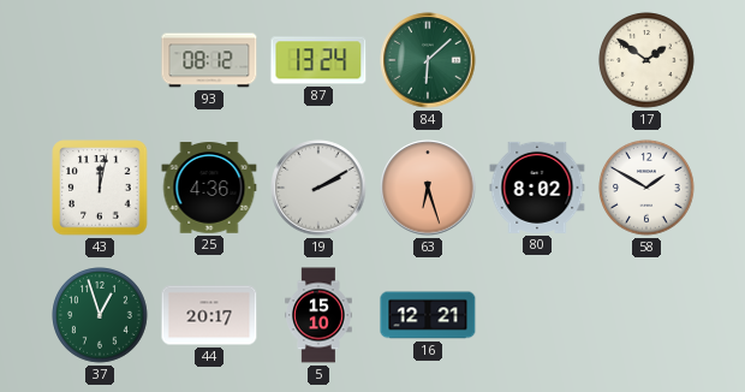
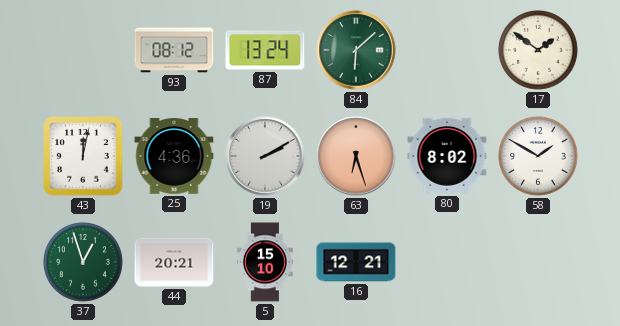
44: 20:17 -> 20:21
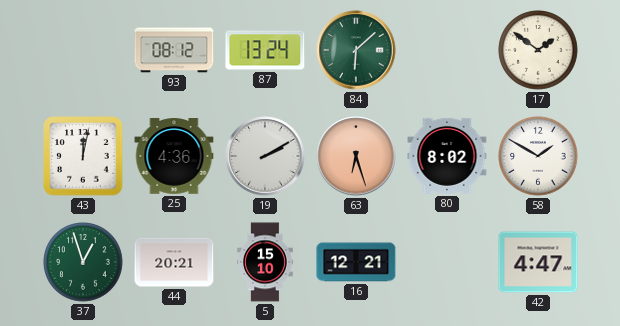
42: none -> 4:47
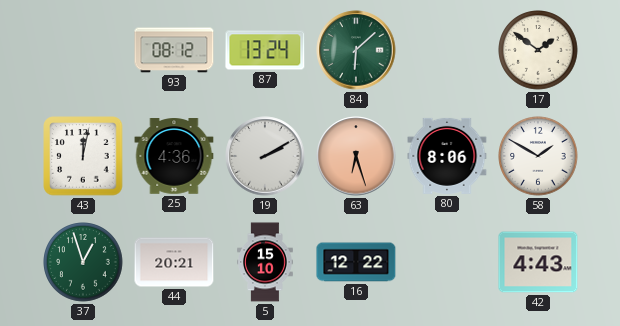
80: 8:02 -> 8:06
16: 12:21 -> 12:22
42: 4:47 -> 4:43
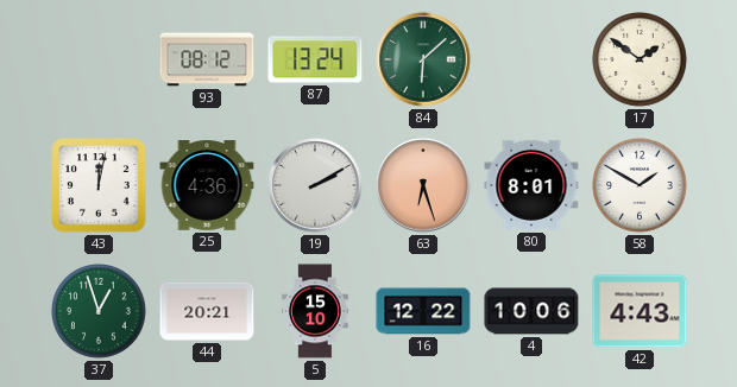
80: 8:06 -> 8:01
4: none -> 10:06
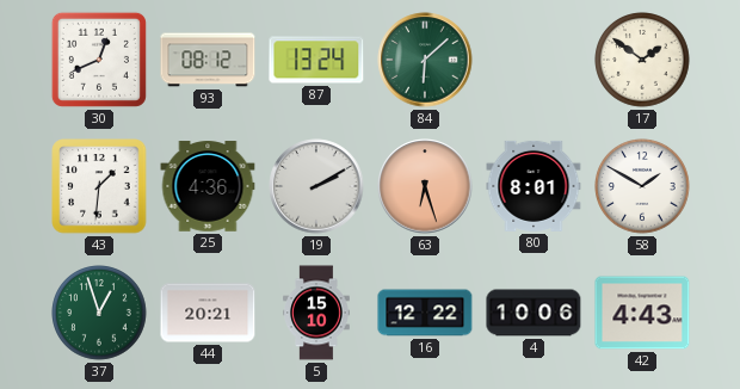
30: none -> 12:41
43: 12:02 -> 1:31
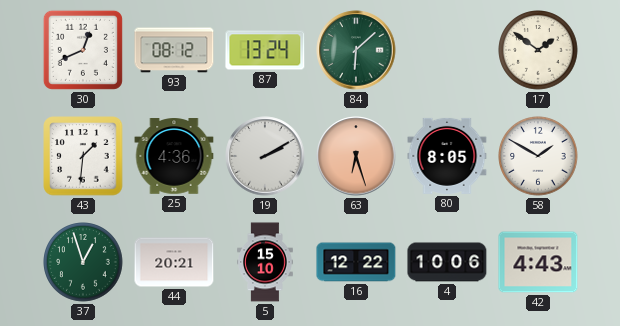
80: 8:01 -> 8:05
